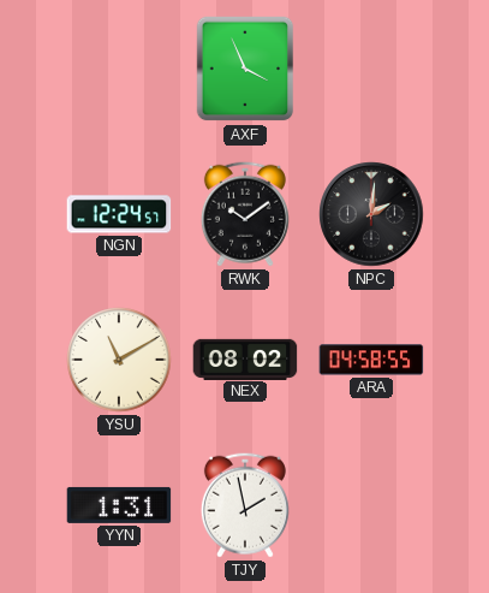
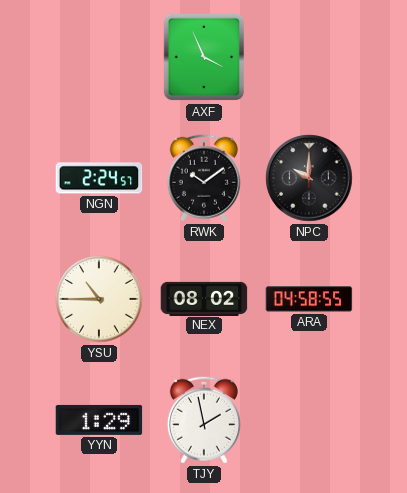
NGN: 12:24 -> 2:24
NPC: 2:01 -> 10:00
YSU: 11:10 -> 10:45
YYN: 1:31 -> 1:29
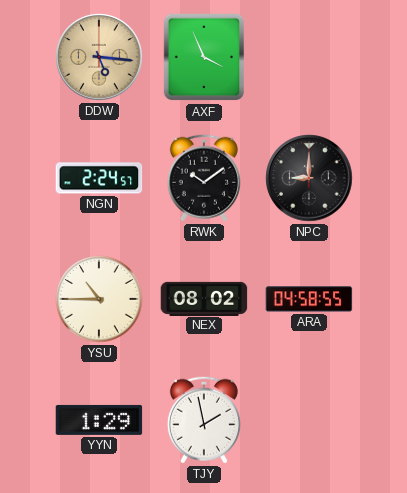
DDW: none -> 5:16
NPC: 10:00 -> 9:00
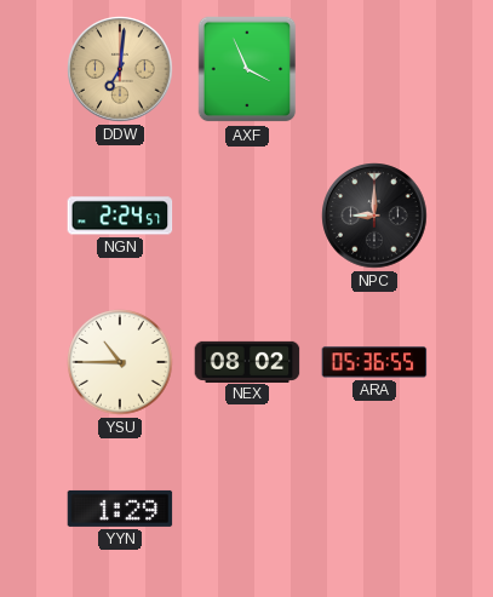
DDW: 5:16 -> 7:01
RWK: 10:09 -> none
ARA: 04:58 -> 05:36
TJY: 1:58 -> none
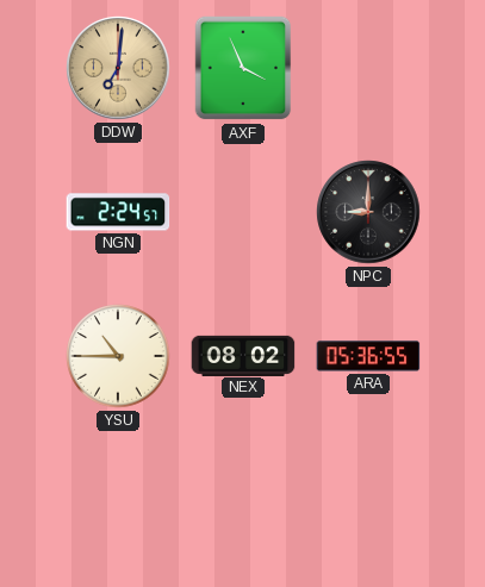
YYN: 1:29 -> none
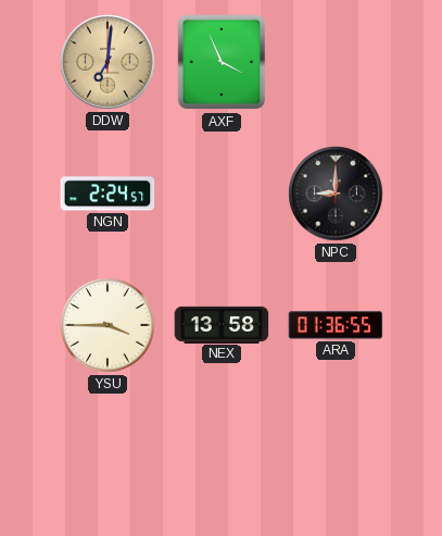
YSU: 10:45 -> 3:45
NEX: 08:02 -> 13:58
ARA: 05:36 -> 01:36
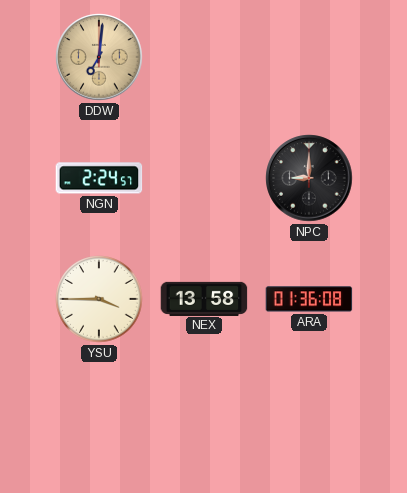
AXF: 3:56 -> none
ARA: 01:36:55 -> 01:36:08
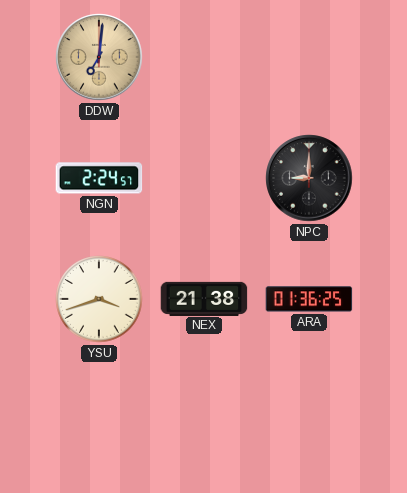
YSU: 3:45 -> 3:42
NEX: 13:58 -> 21:38
ARA: 01:36:08 -> 01:36:25
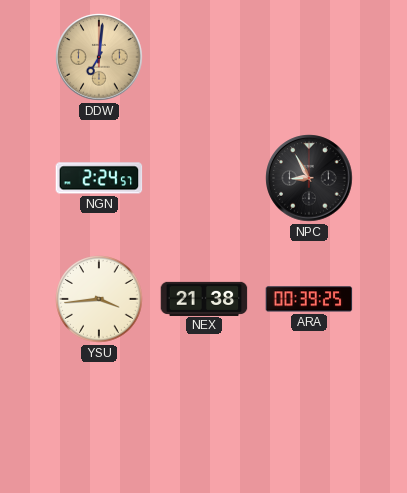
NPC: 9:00 -> 8:55
YSU: 3:42 -> 3:44
ARA: 01:36 -> 00:39
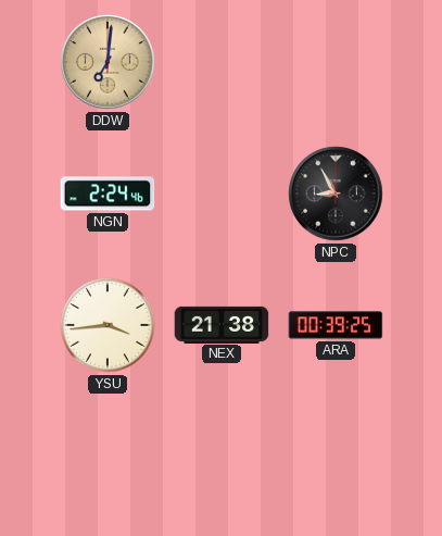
NGN: 2:24:57 -> 2:24:46
